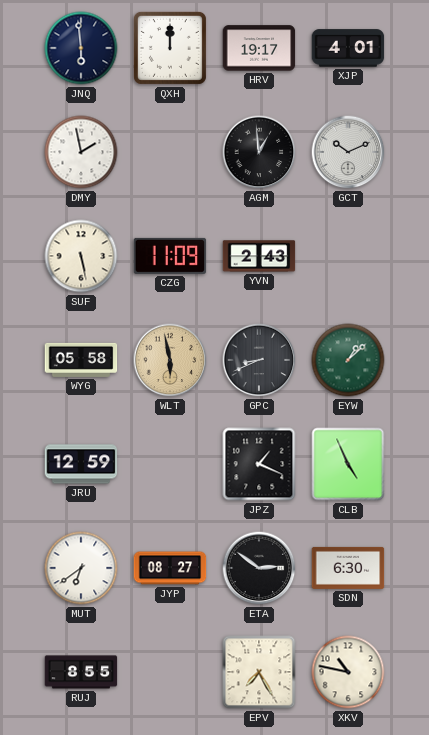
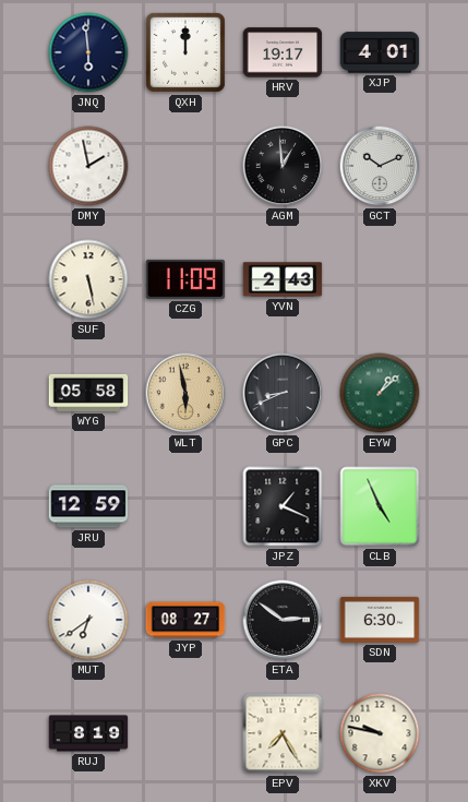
RUJ: 8:55 -> 8:19
XKV: 10:47 -> 9:47
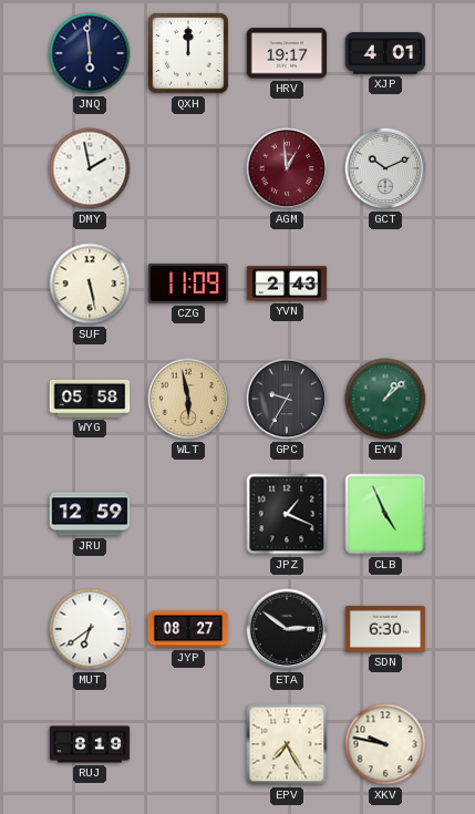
AGM dial: black -> burgundy
GPC: 8:41 -> 9:35
